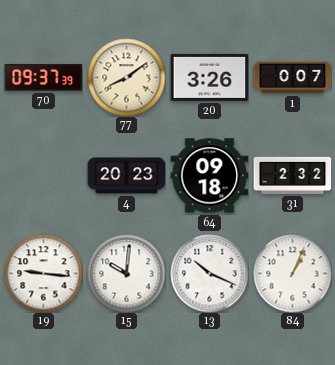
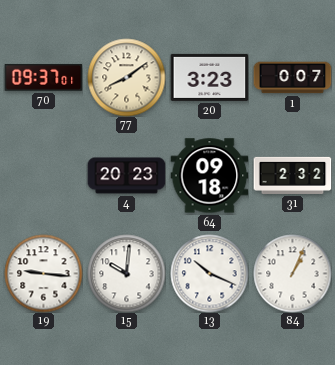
70: 09:37:39 -> 09:37:01
20: 3:26 -> 3:23
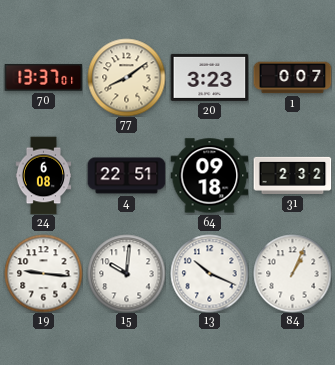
70: 09:37 -> 13:37
24: none -> 6:08
4: 20:23 -> 22:51
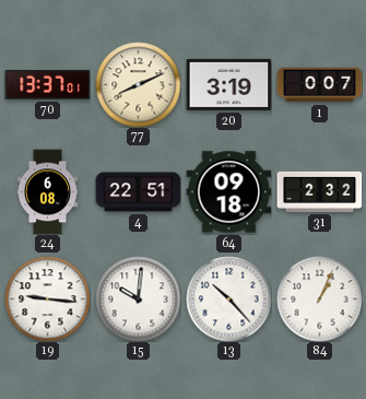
77: 8:09 -> 8:11
20: 3:23 -> 3:19
13: 10:19 -> 10:23
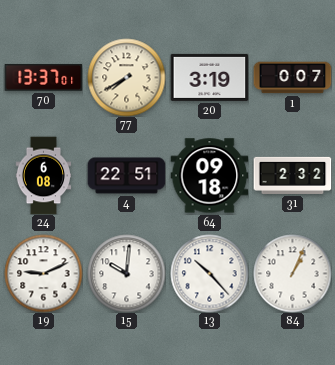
77: 8:11 -> 7:40
19: 9:16 -> 9:11
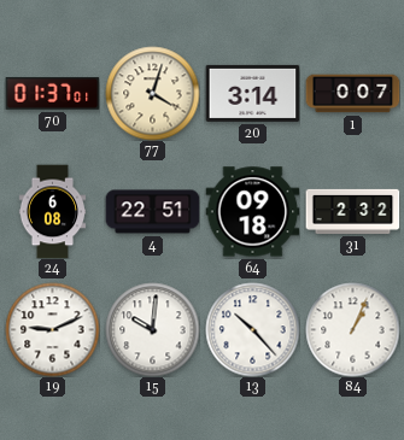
70: 13:37 -> 01:37
77: 7:40 -> 4:03
20: 3:19 -> 3:14
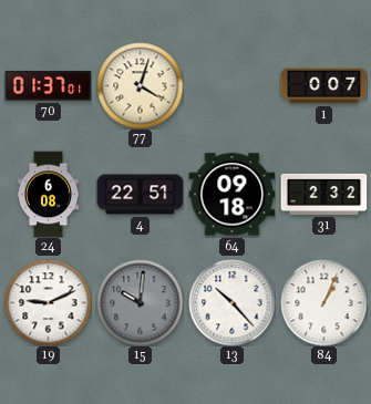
20: 3:14 -> none
15 dial: white -> grey
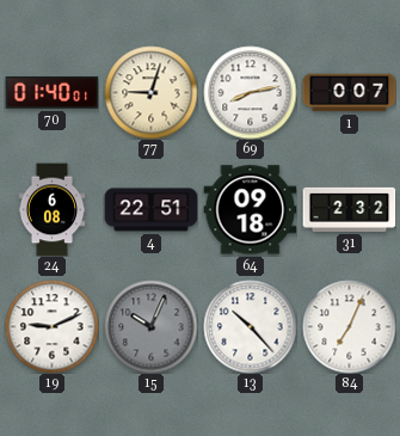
70: 01:37 -> 01:40
77: 4:03 -> 9:03
69: none -> 8:13
15: 10:01 -> 10:04
84: 1:04 -> 7:04
